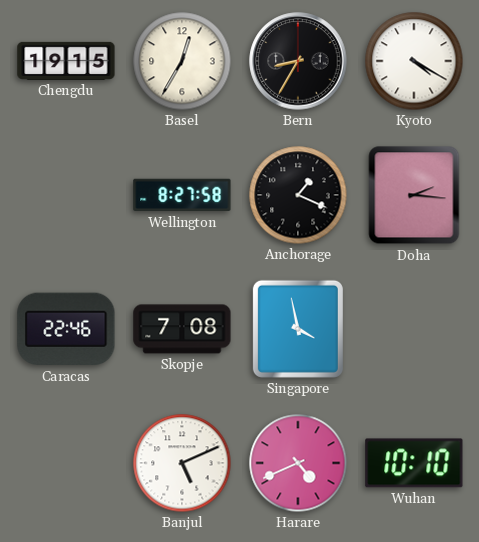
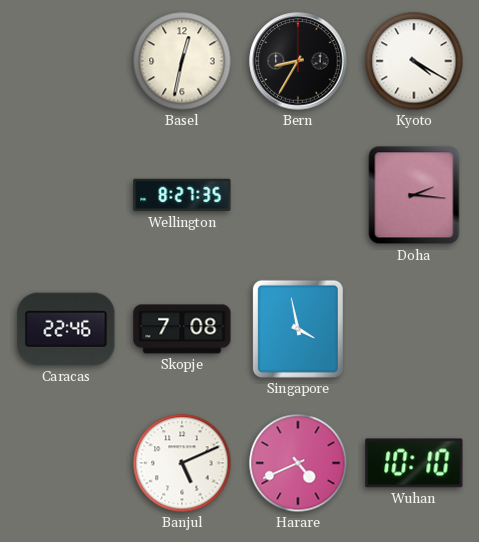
Chengdu: 19:15 -> none
Basel: 12:35 -> 12:32
Wellington: 8:27:58 -> 8:27:35
Anchorage: 1:19 -> none
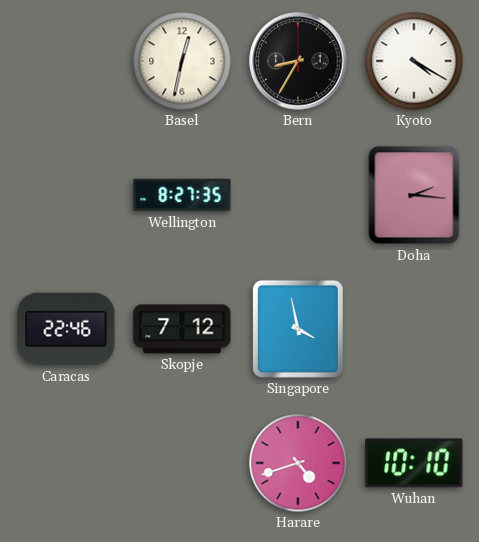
Skopje: 7:08 -> 7:12
Banjul: 5:11 -> none
Harare: 4:41 -> 4:42
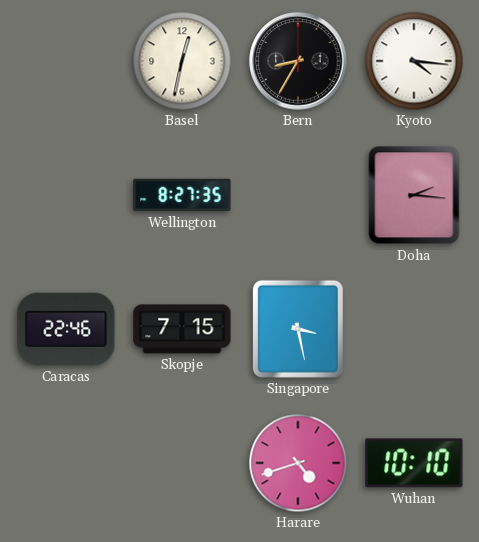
Kyoto: 4:20 -> 4:16
Skopje: 7:12 -> 7:15
Singapore: 3:58 -> 3:28
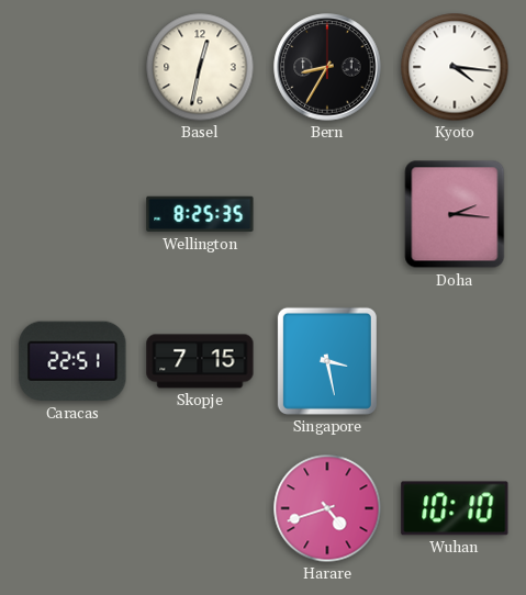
Wellington: 8:27 -> 8:25
Caracas: 22:46 -> 22:51
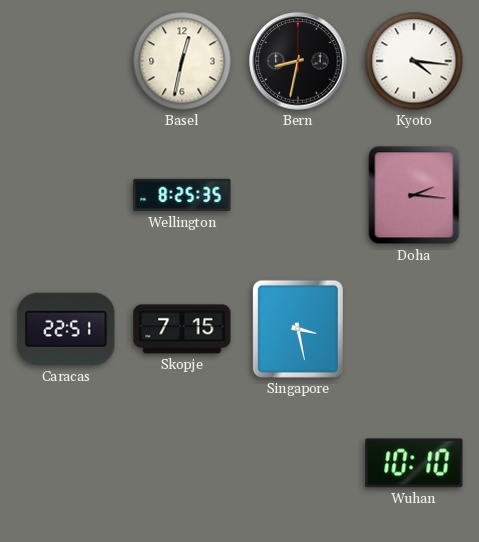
Bern: 8:35 -> 8:32
Harare: 4:42 -> none
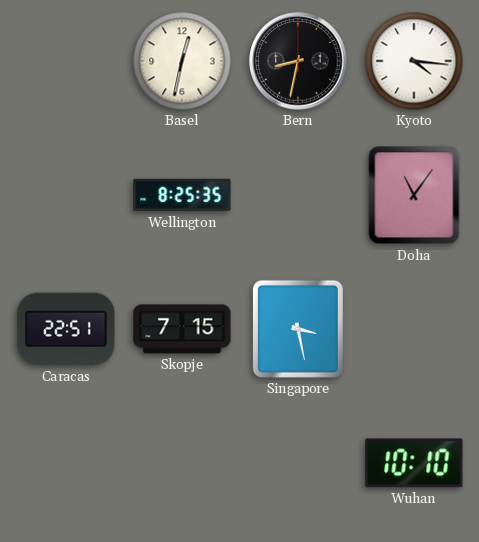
Doha: 2:16 -> 11:06
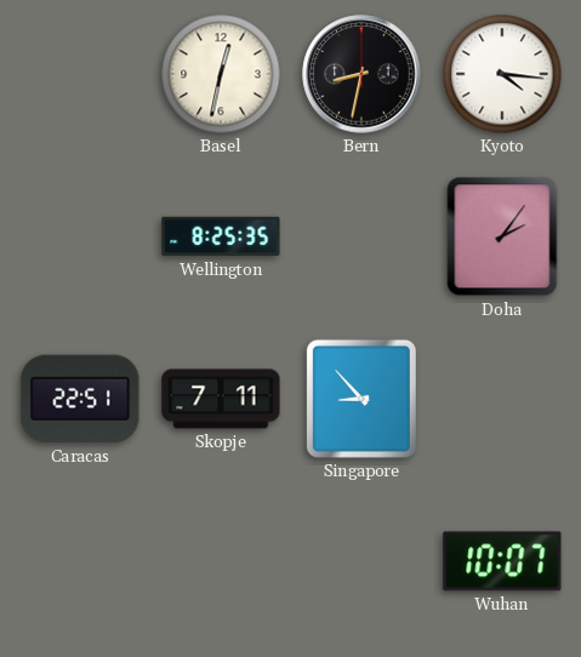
Doha: 11:06 -> 2:06
Skopje: 7:15 -> 7:11
Singapore: 3:28 -> 8:53
Wuhan: 10:10 -> 10:07
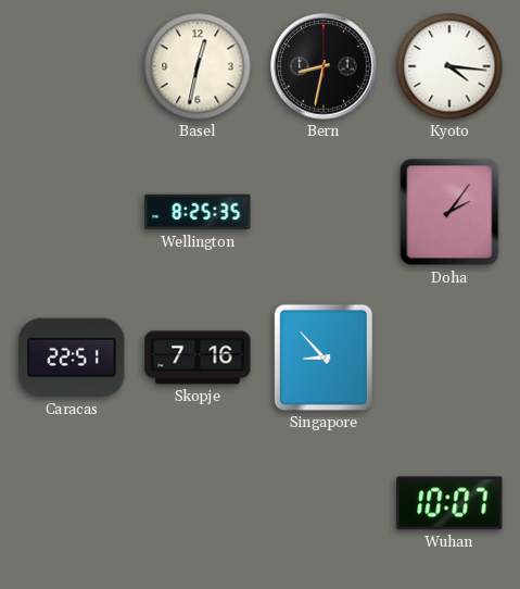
Skopje: 7:11 -> 7:16
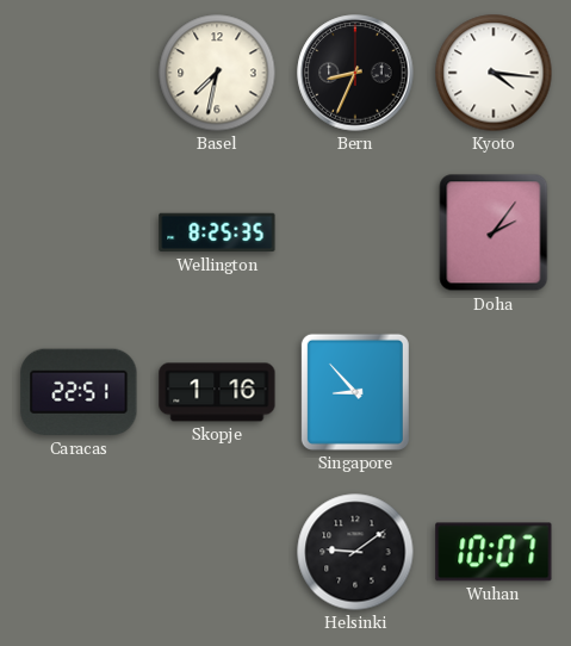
Basel: 12:32 -> 7:32
Bern: 8:32 -> 8:34
Skopje: 7:16 -> 1:16
Helsinki: none -> 9:09
